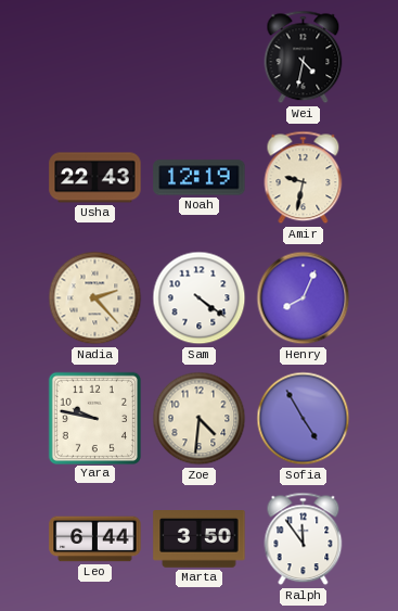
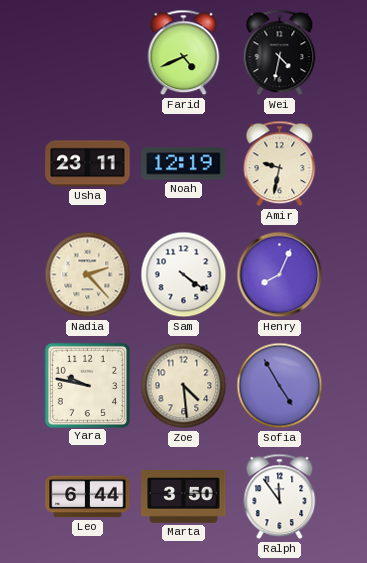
Farid: none -> 4:41
Usha: 22:43 -> 23:11
Zoe: 4:31 -> 4:29
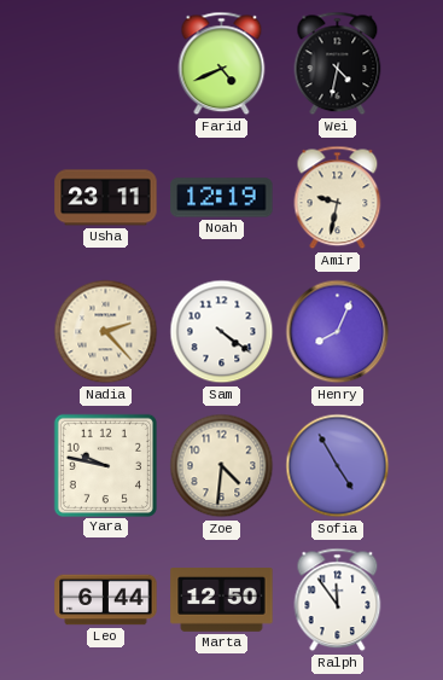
Zoe: 4:29 -> 4:31
Marta: 3:50 -> 12:50
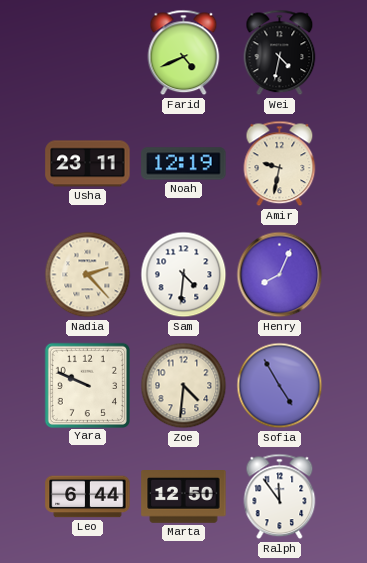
Sam: 4:21 -> 4:31
Yara: 9:47 -> 9:49
